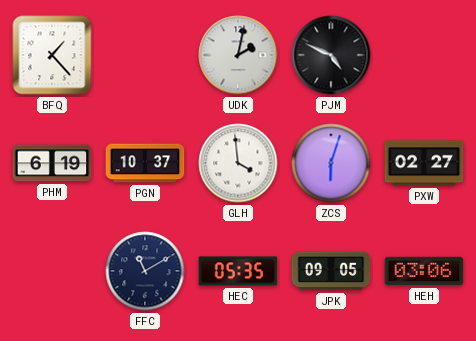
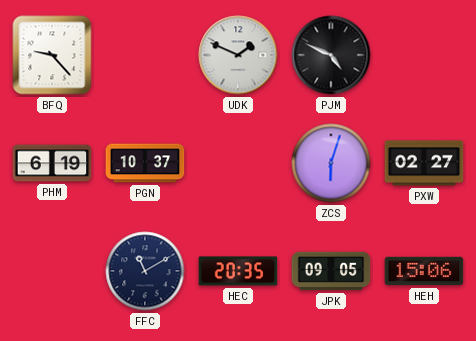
BFQ: 1:23 -> 9:23
UDK: 2:02 -> 1:49
GLH: 3:59 -> none
HEC: 05:35 -> 20:35
HEH: 03:06 -> 15:06
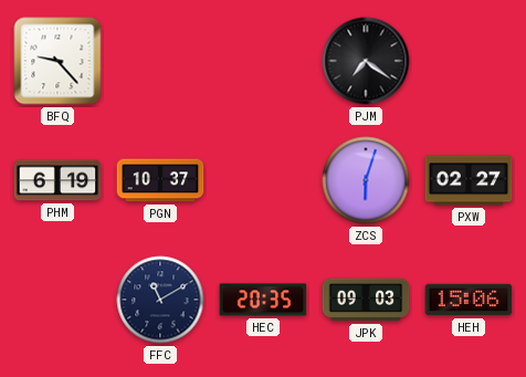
UDK: 1:49 -> none
PJM: 4:49 -> 7:21
JPK: 09:05 -> 09:03
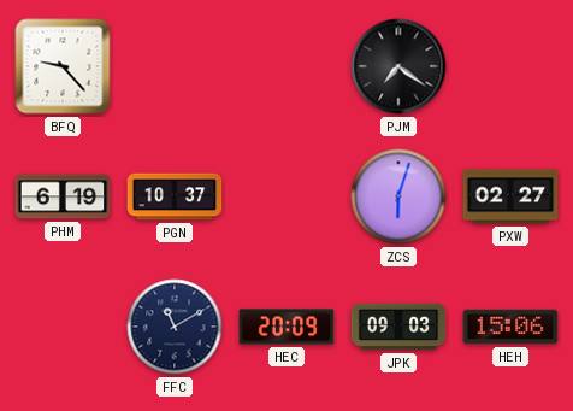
HEC: 20:35 -> 20:09
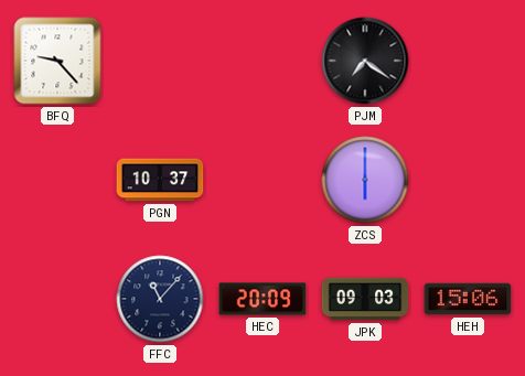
PHM: 6:19 -> none
ZCS: 6:03 -> 6:00
PXW: 02:27 -> none
FFC: 11:10 -> 11:07
